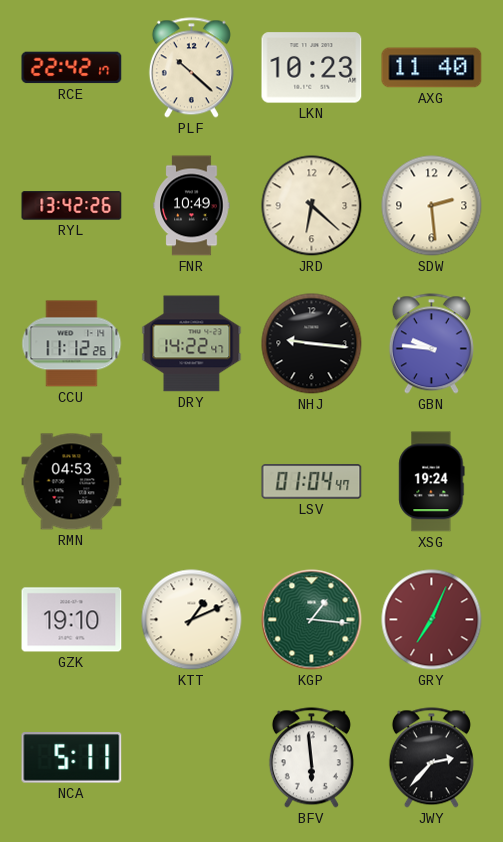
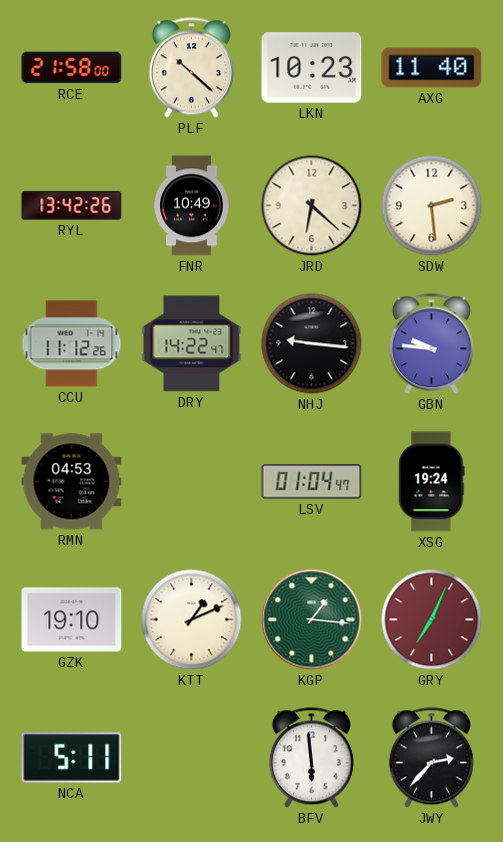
RCE: 22:42 -> 21:58
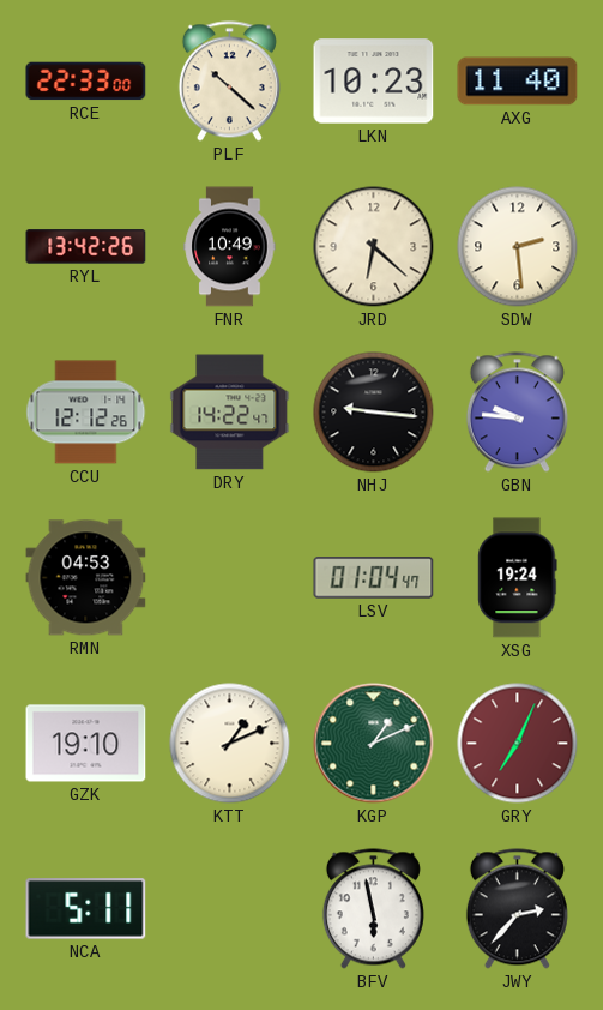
RCE: 21:58 -> 22:33
CCU: 11:12 -> 12:12
KGP: 1:16 -> 1:11
BFV: 5:59 -> 5:58
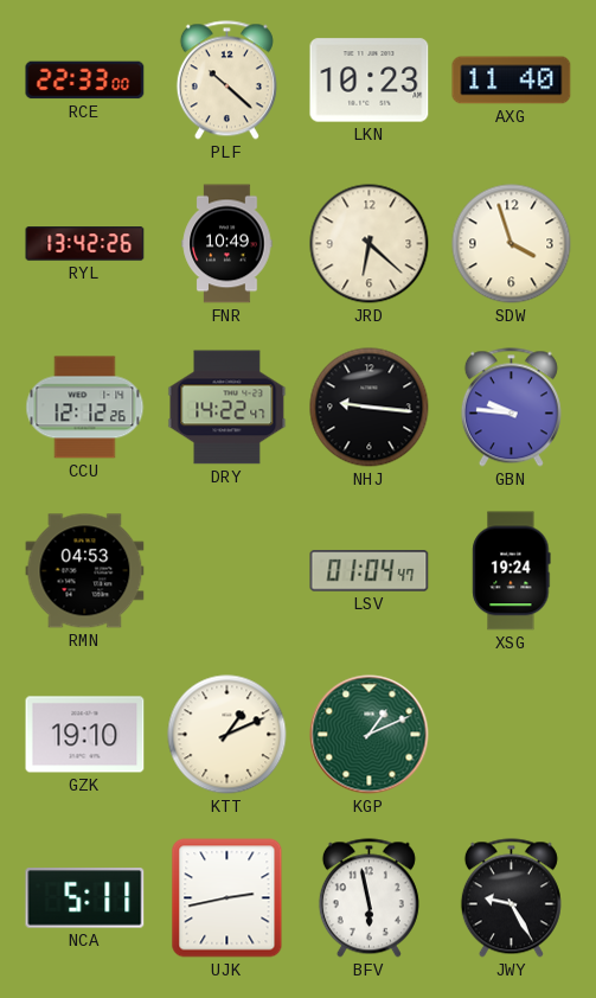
SDW: 2:29 -> 3:57
GRY: 7:04 -> none
UJK: none -> 2:43
JWY: 2:37 -> 9:25
